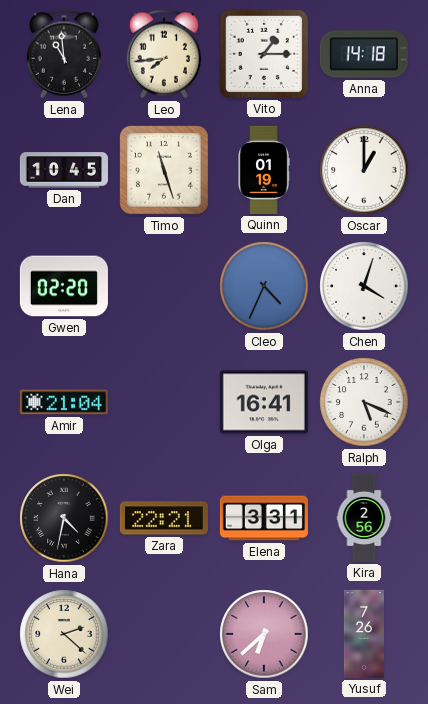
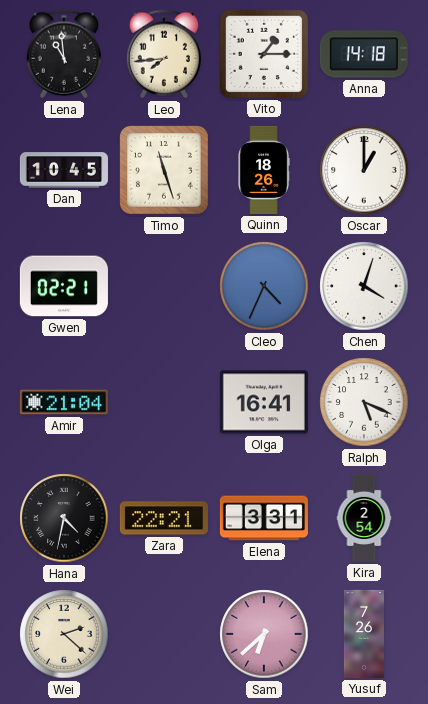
Quinn: 01:19 -> 18:26
Gwen: 02:20 -> 02:21
Kira: 2:56 -> 2:54
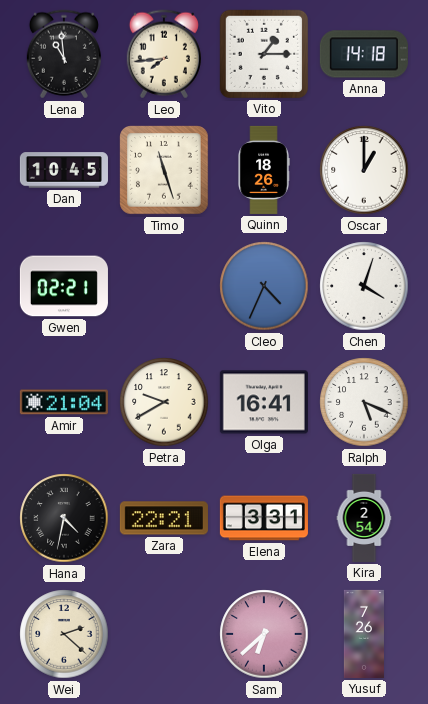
Petra: none -> 9:40
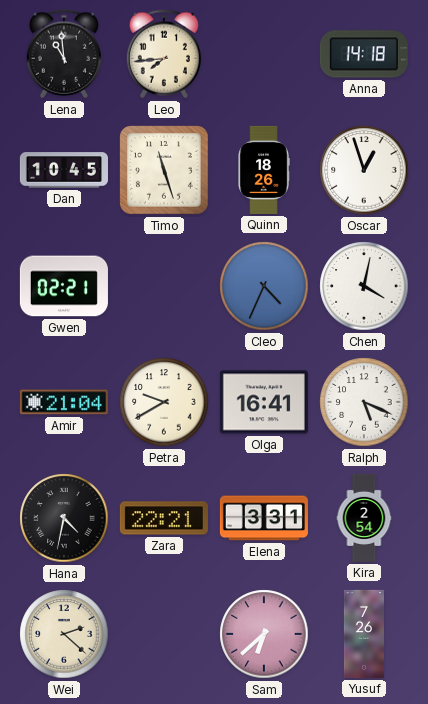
Vito: 1:15 -> none
Oscar: 1:00 -> 12:57
Chen: 4:03 -> 4:02
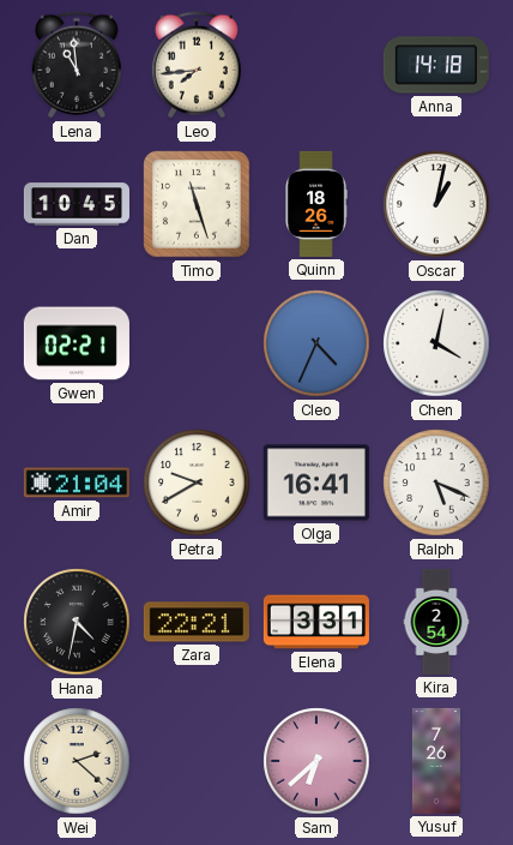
Oscar: 12:57 -> 1:02
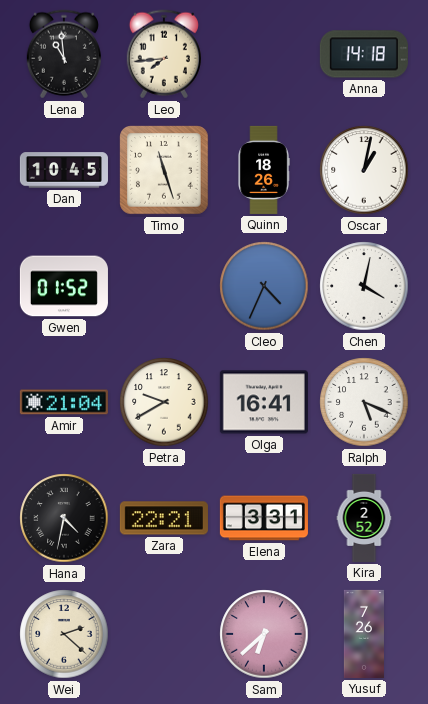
Gwen: 02:21 -> 01:52
Kira: 2:54 -> 2:52
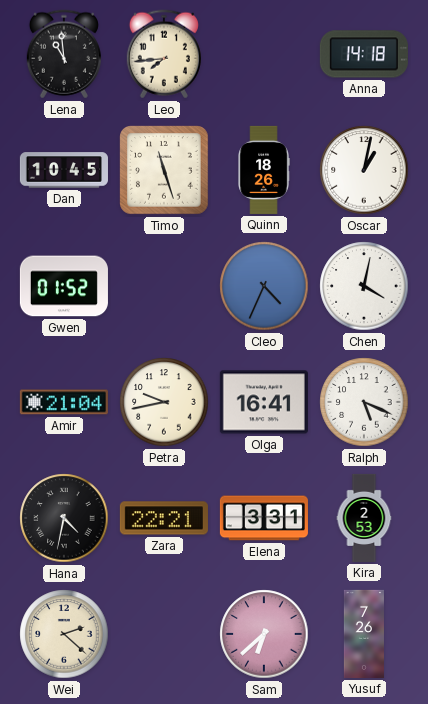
Petra: 9:40 -> 9:43
Kira: 2:52 -> 2:53
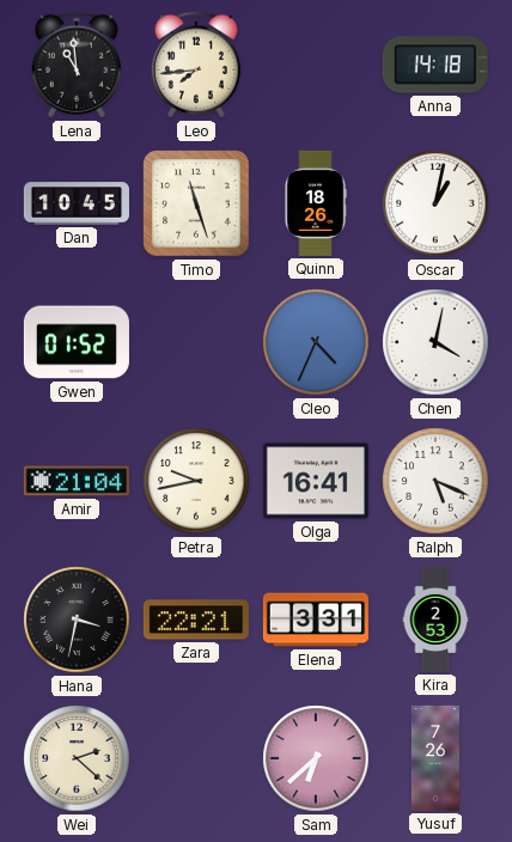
Hana: 4:32 -> 3:32
